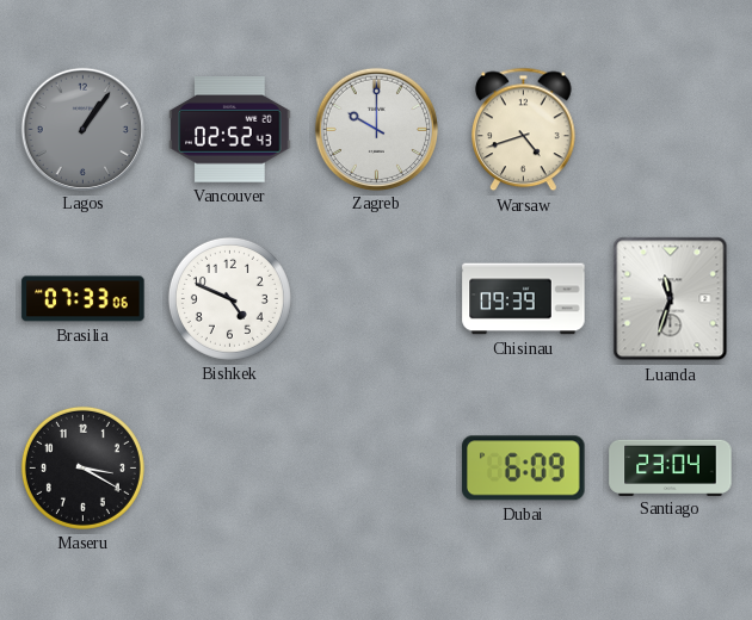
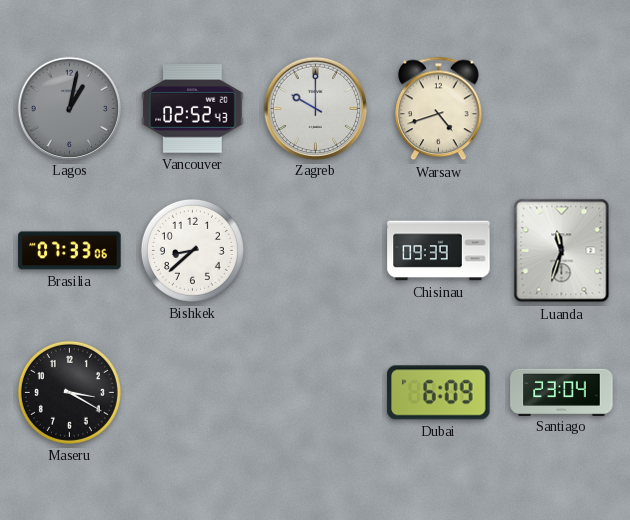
Lagos: 1:06 -> 1:02
Bishkek: 4:49 -> 8:38
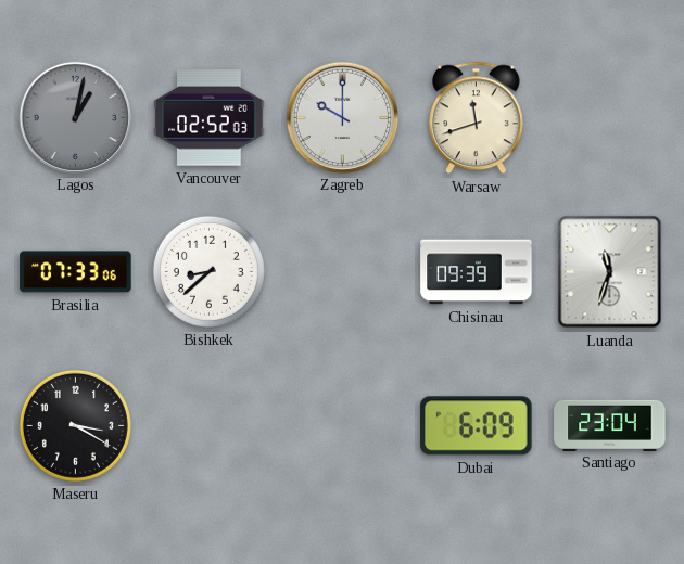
Vancouver: 02:52:43 -> 02:52:03
Warsaw: 4:42 -> 11:42
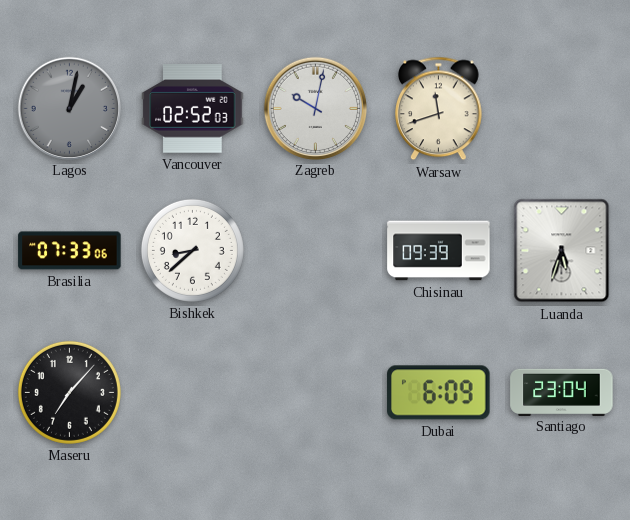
Zagreb: 10:00 -> 10:02
Luanda: 11:33 -> 5:33
Maseru: 3:20 -> 7:07
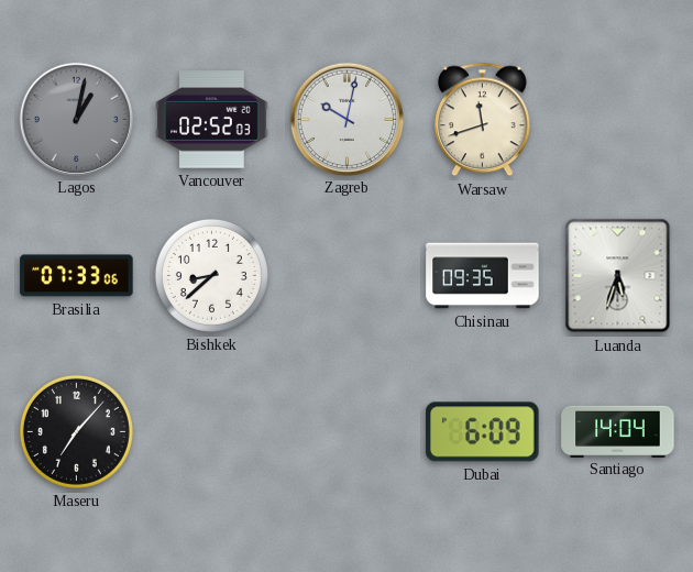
Chisinau: 09:39 -> 09:35
Santiago: 23:04 -> 14:04
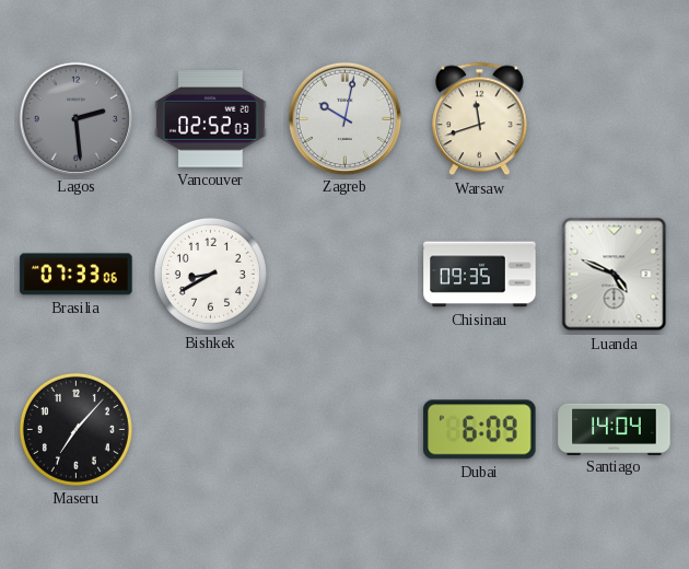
Lagos: 1:02 -> 2:29
Bishkek: 8:38 -> 8:40
Luanda: 5:33 -> 4:49
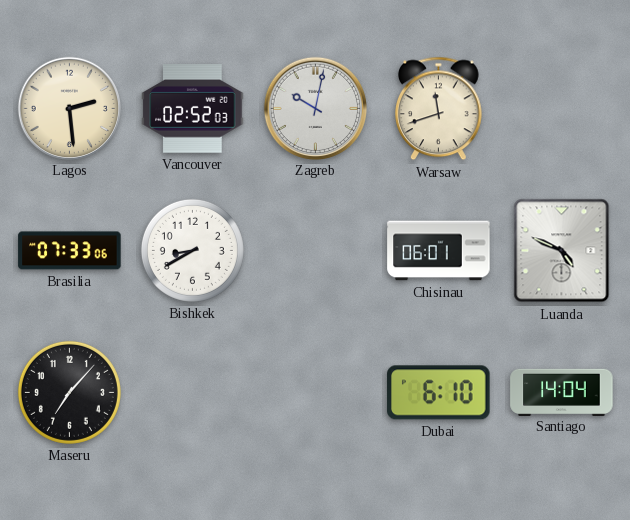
Lagos dial: grey -> cream
Chisinau: 09:35 -> 06:01
Dubai: 6:09 -> 6:10
